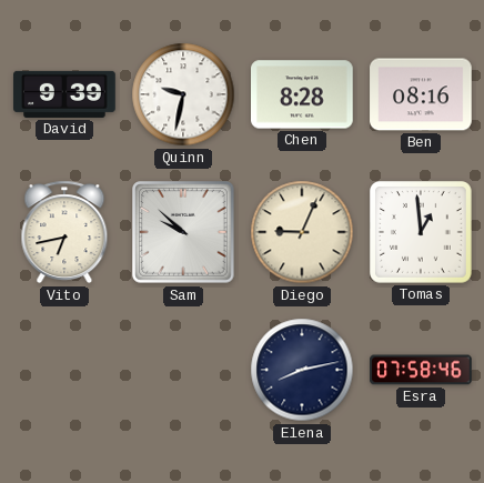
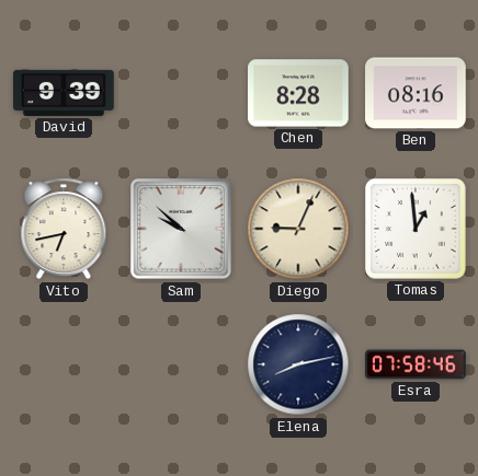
Quinn: 9:32 -> none
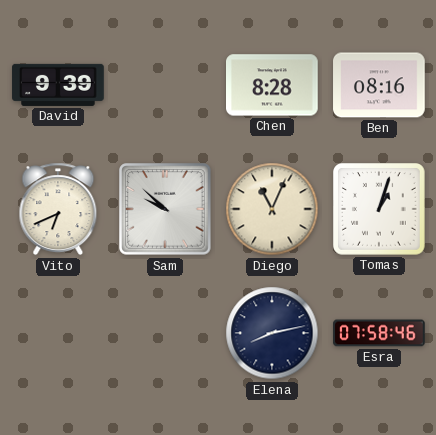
Vito: 6:43 -> 6:41
Diego: 9:04 -> 11:04
Tomas: 12:59 -> 1:03
